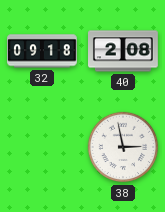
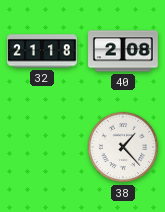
32: 09:18 -> 21:18
38: 2:58 -> 1:23
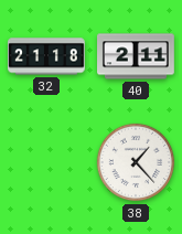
40: 2:08 -> 2:11
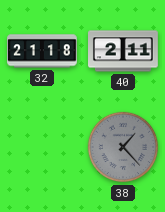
38 dial: white -> grey
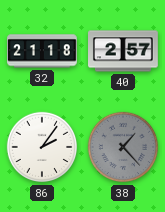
40: 2:11 -> 2:57
86: none -> 2:06
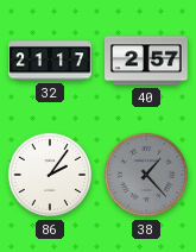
32: 21:18 -> 21:17
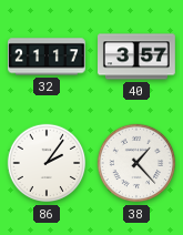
40: 2:57 -> 3:57
38 dial: grey -> white
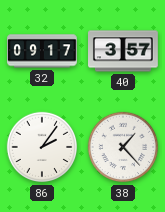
32: 21:17 -> 09:17
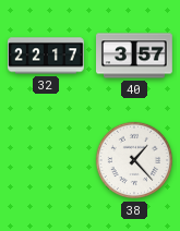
32: 09:17 -> 22:17
86: 2:06 -> none
